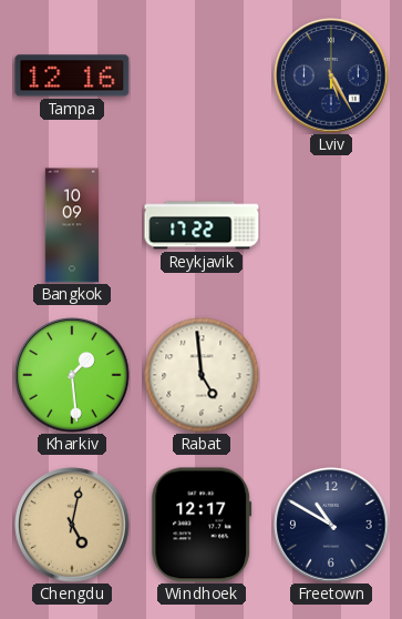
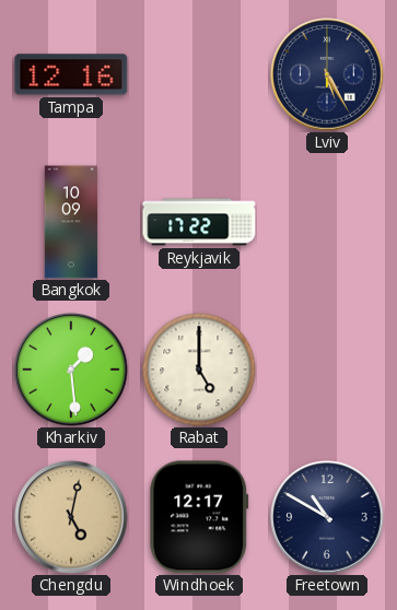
Rabat: 4:59 -> 5:00
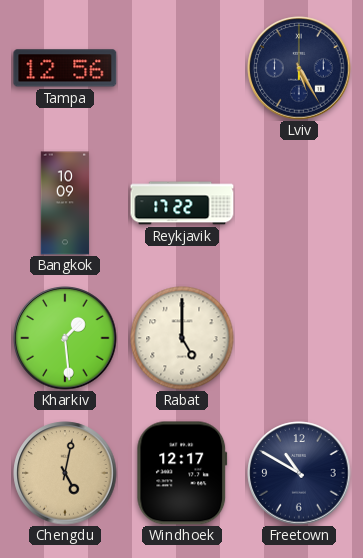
Tampa: 12:16 -> 12:56
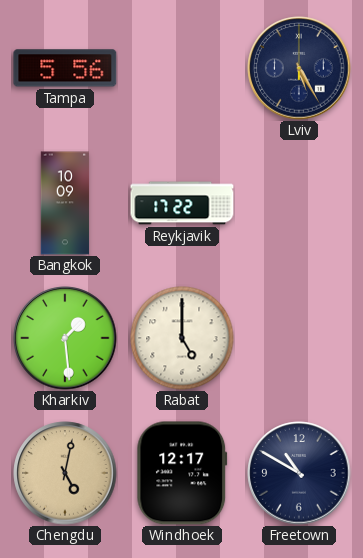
Tampa: 12:56 -> 5:56
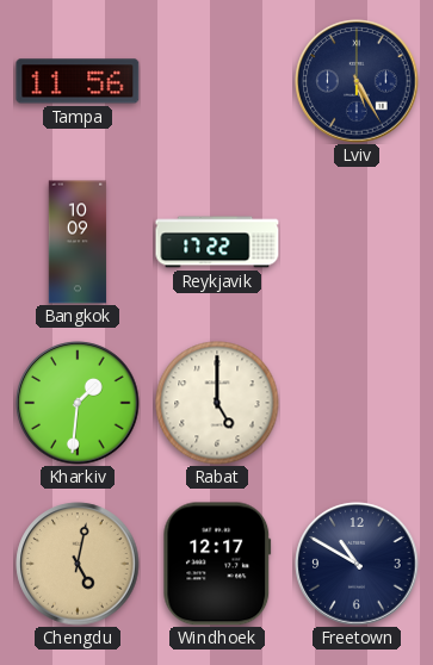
Tampa: 5:56 -> 11:56
Kharkiv: 1:29 -> 1:31
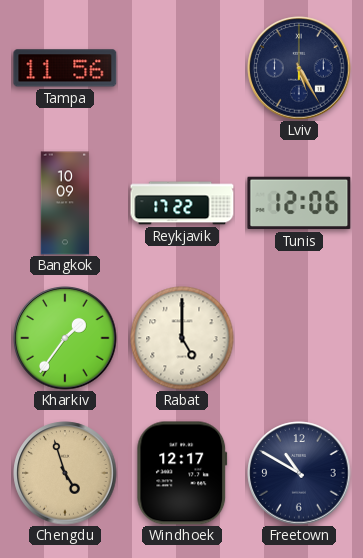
Tunis: none -> 12:06
Kharkiv: 1:31 -> 1:36
Chengdu: 5:02 -> 4:57
